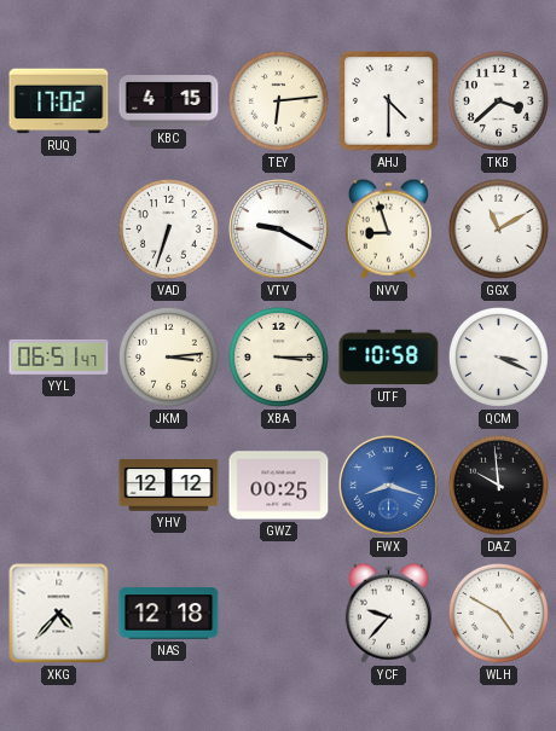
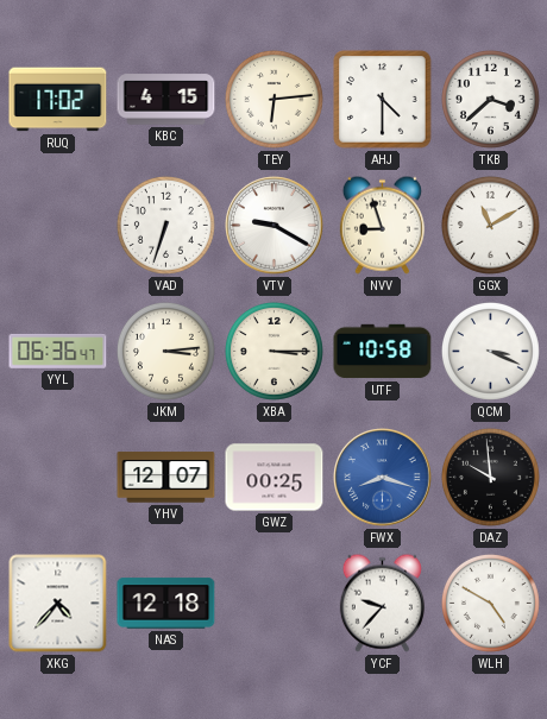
YYL: 06:51 -> 06:36
YHV: 12:12 -> 12:07
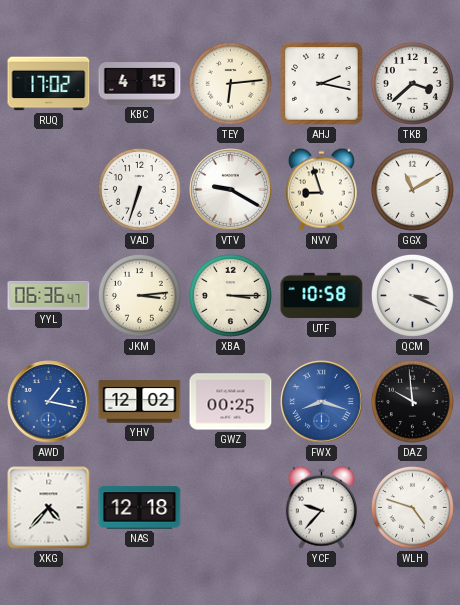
AHJ: 4:30 -> 2:17
AWD: none -> 1:17
YHV: 12:07 -> 12:02
WLH: 4:50 -> 4:48
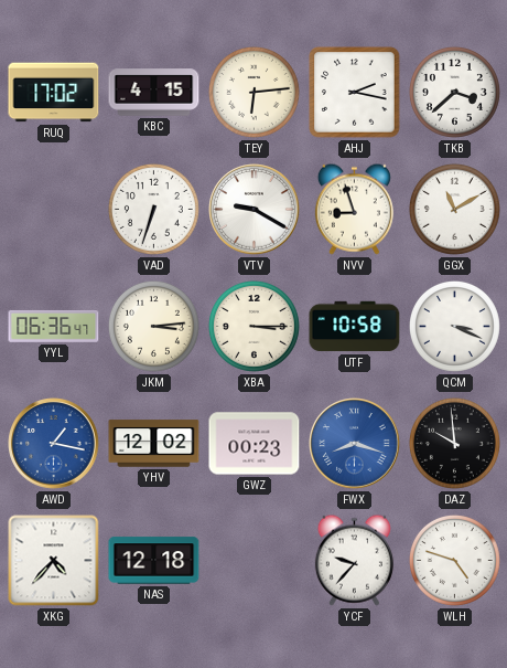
GWZ: 00:25 -> 00:23
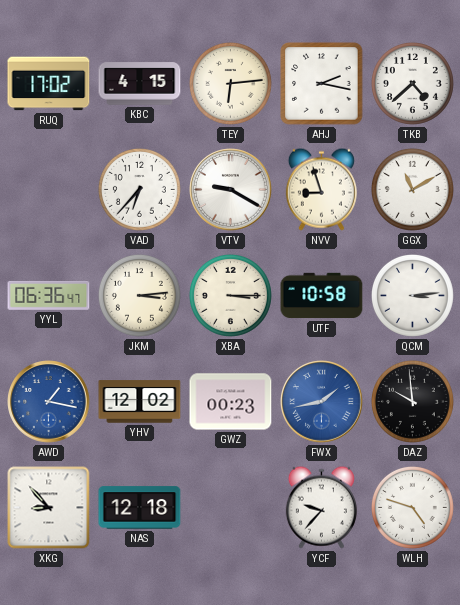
TKB: 3:38 -> 4:38
VAD: 6:33 -> 6:37
QCM: 3:19 -> 3:14
FWX: 8:18 -> 1:43
XKG: 4:37 -> 8:53
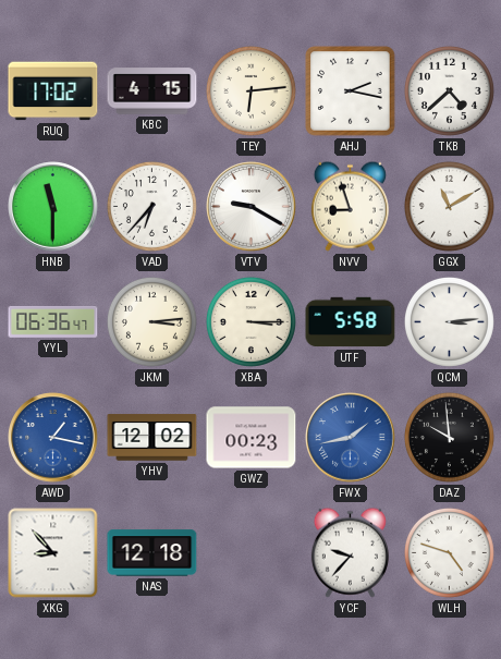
HNB: none -> 11:30
UTF: 10:58 -> 5:58
